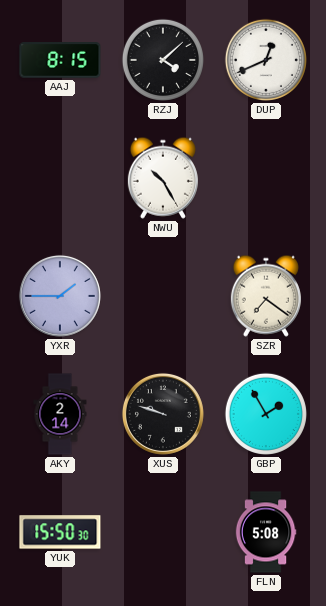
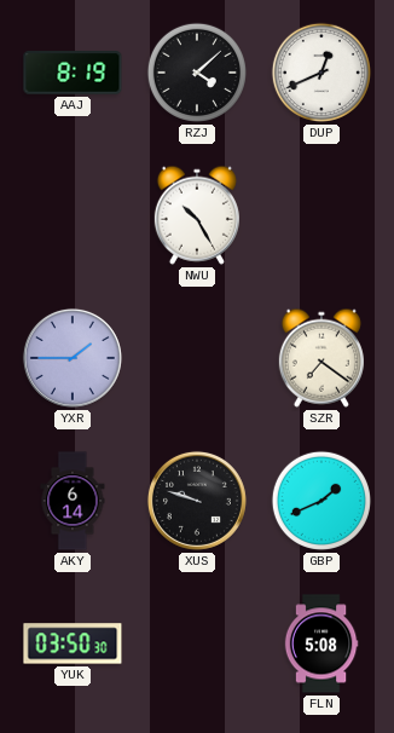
AAJ: 8:15 -> 8:19
AKY: 2:14 -> 6:14
GBP: 1:55 -> 1:41
YUK: 15:50 -> 03:50
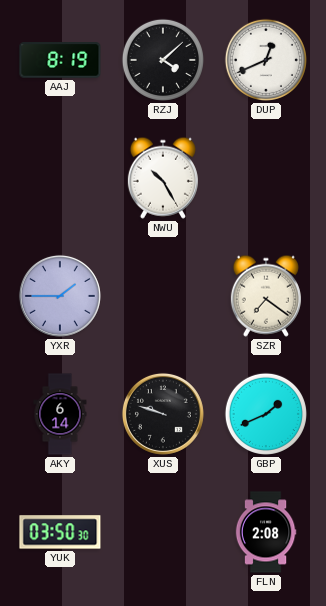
FLN: 5:08 -> 2:08
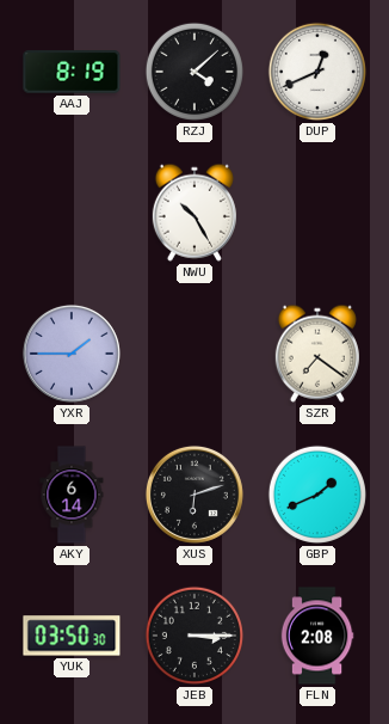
XUS: 9:48 -> 6:12
JEB: none -> 3:15
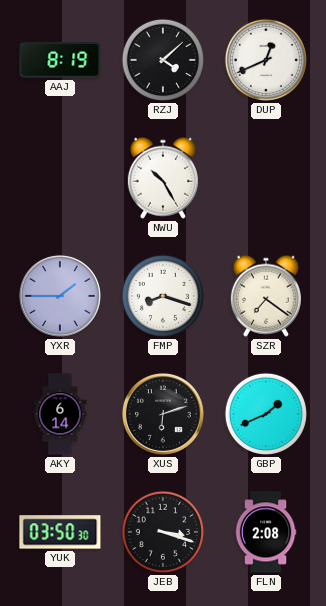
FMP: none -> 8:18
JEB: 3:15 -> 3:18
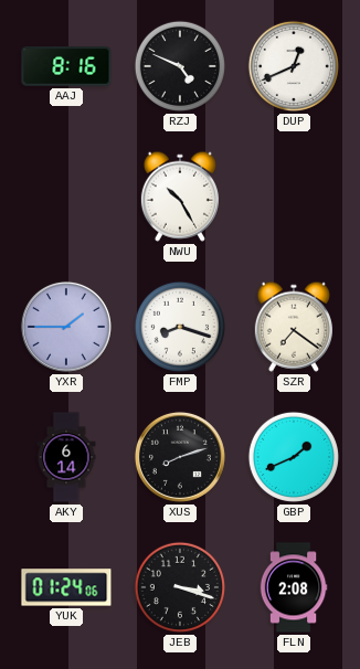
AAJ: 8:19 -> 8:16
RZJ: 4:08 -> 4:49
XUS: 6:12 -> 8:12
YUK: 03:50 -> 01:24
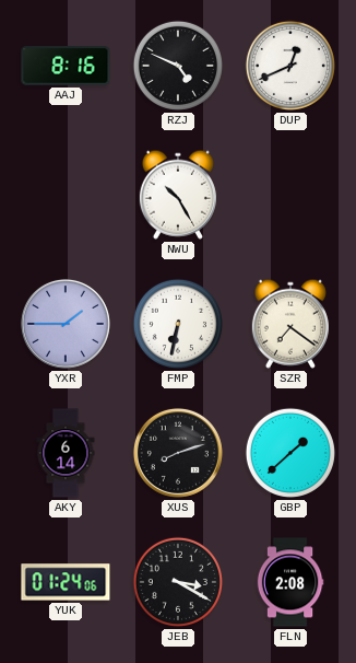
FMP: 8:18 -> 6:32
GBP: 1:41 -> 1:38
JEB: 3:18 -> 3:20
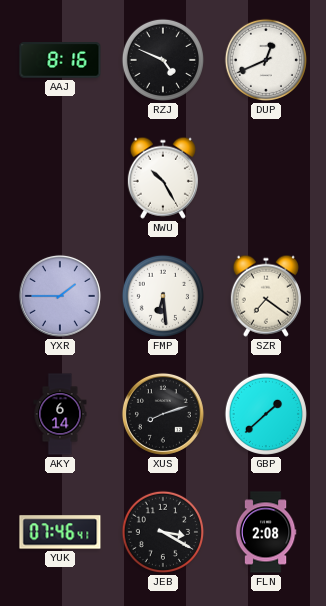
FMP: 6:32 -> 6:29
YUK: 01:24 -> 07:46
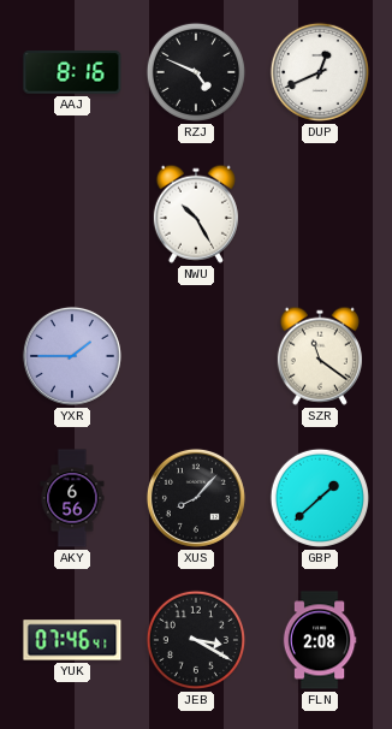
FMP: 6:29 -> none
SZR: 7:21 -> 11:21
AKY: 6:14 -> 6:56
XUS: 8:12 -> 8:07
